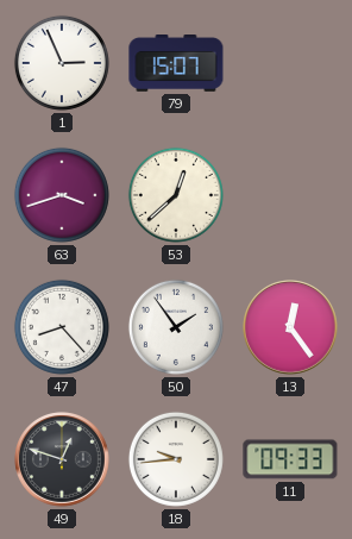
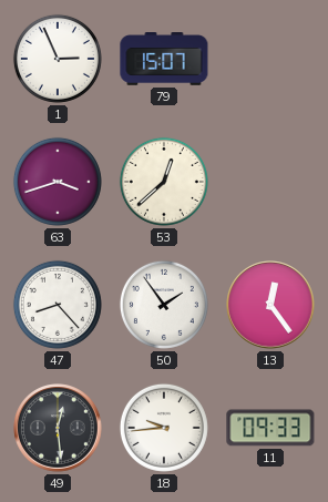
49: 12:48 -> 12:29
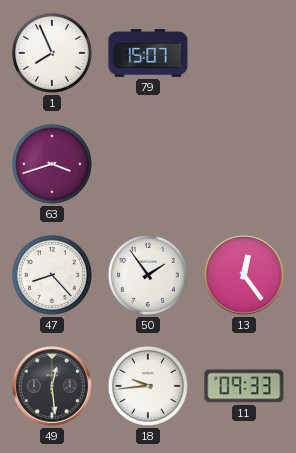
1: 2:56 -> 7:56
53: 12:38 -> none
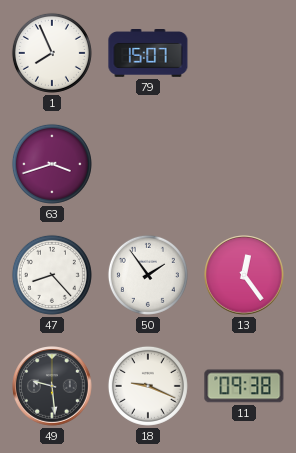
49: 12:29 -> 9:29
18: 9:44 -> 9:19
11: 09:33 -> 09:38
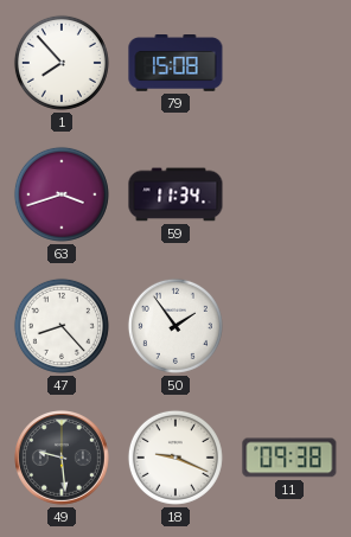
1: 7:56 -> 7:53
79: 15:07 -> 15:08
59: none -> 11:34
13: 12:24 -> none
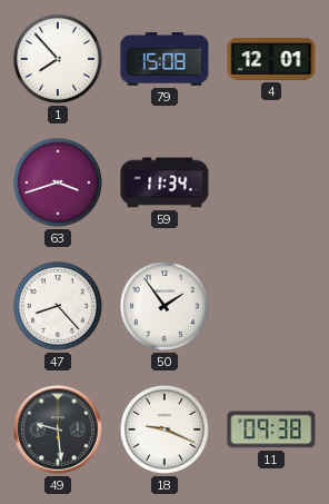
4: none -> 12:01
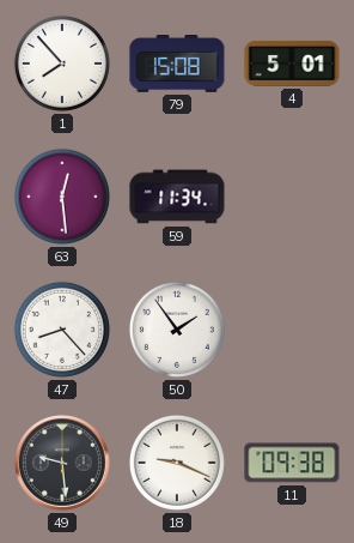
4: 12:01 -> 5:01
63: 3:42 -> 12:29
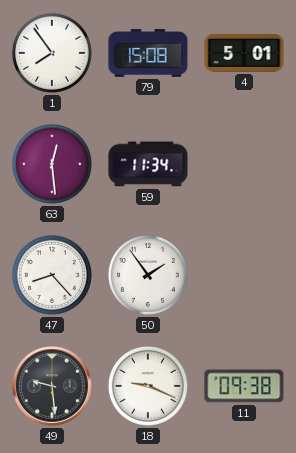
1: 7:53 -> 7:54
